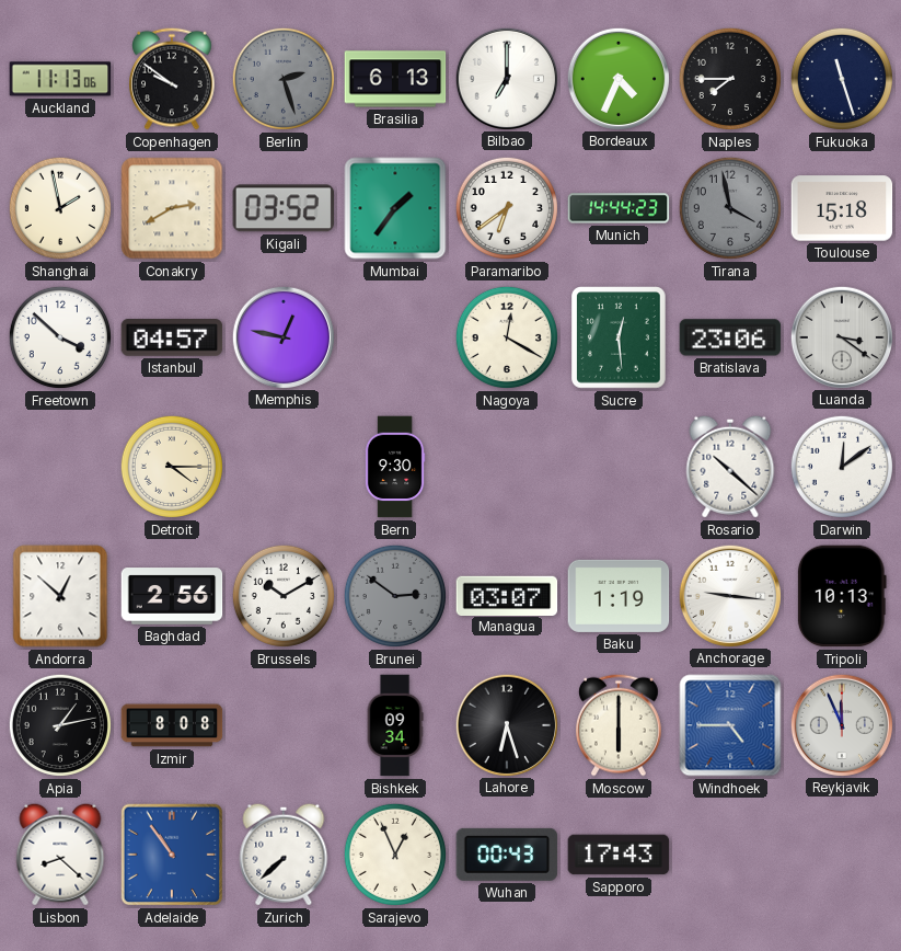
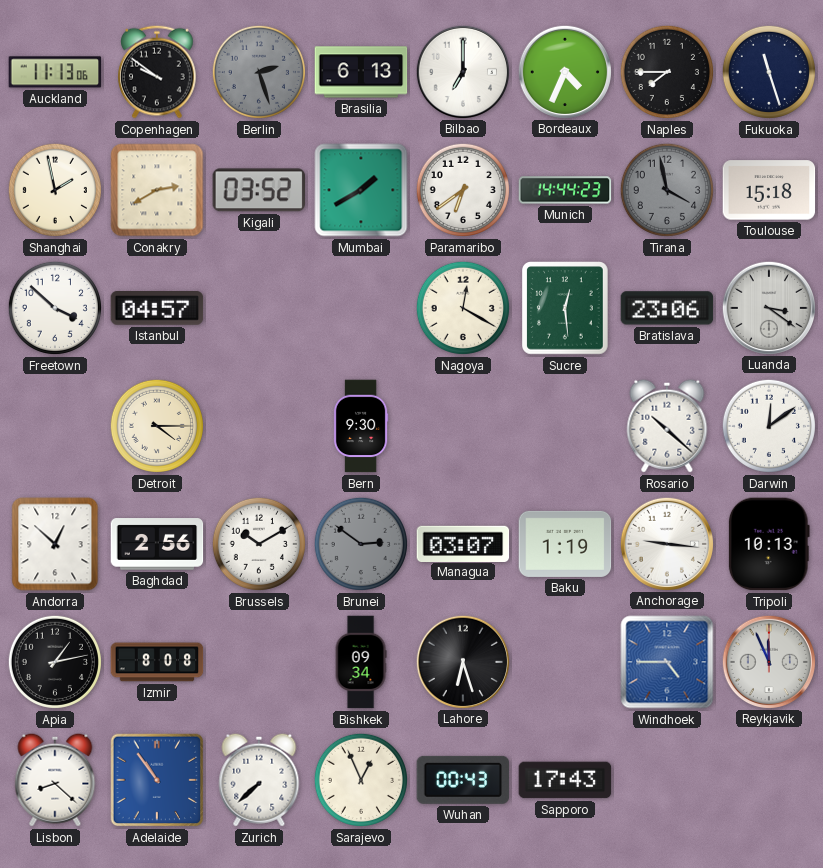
Mumbai: 1:36 -> 1:40
Memphis: 12:47 -> none
Moscow: 6:00 -> none
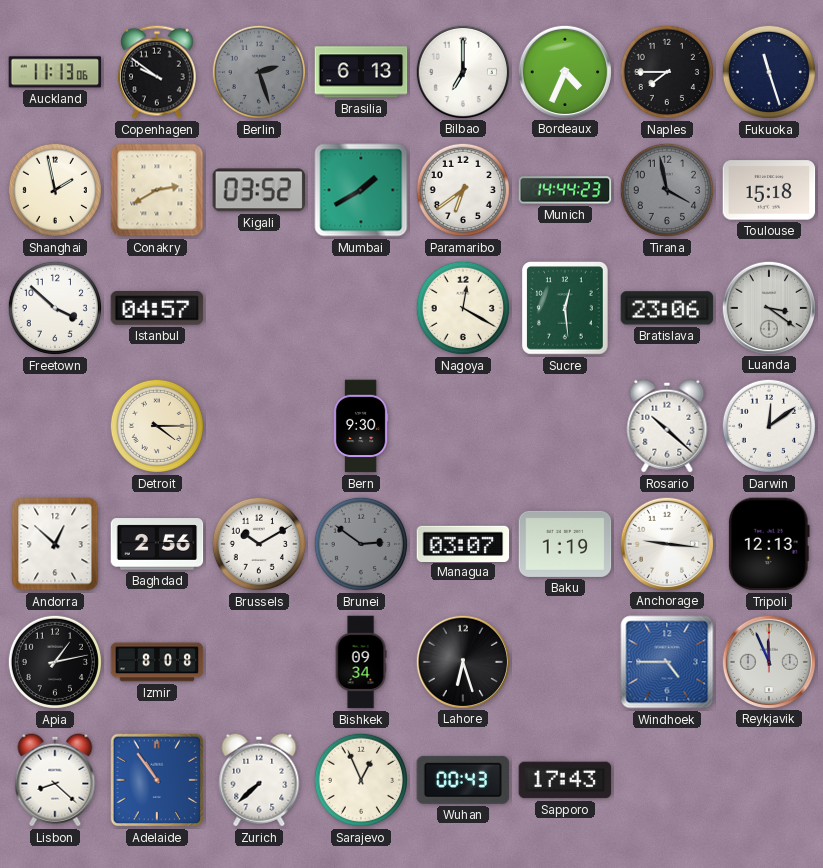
Tripoli: 10:13 -> 12:13
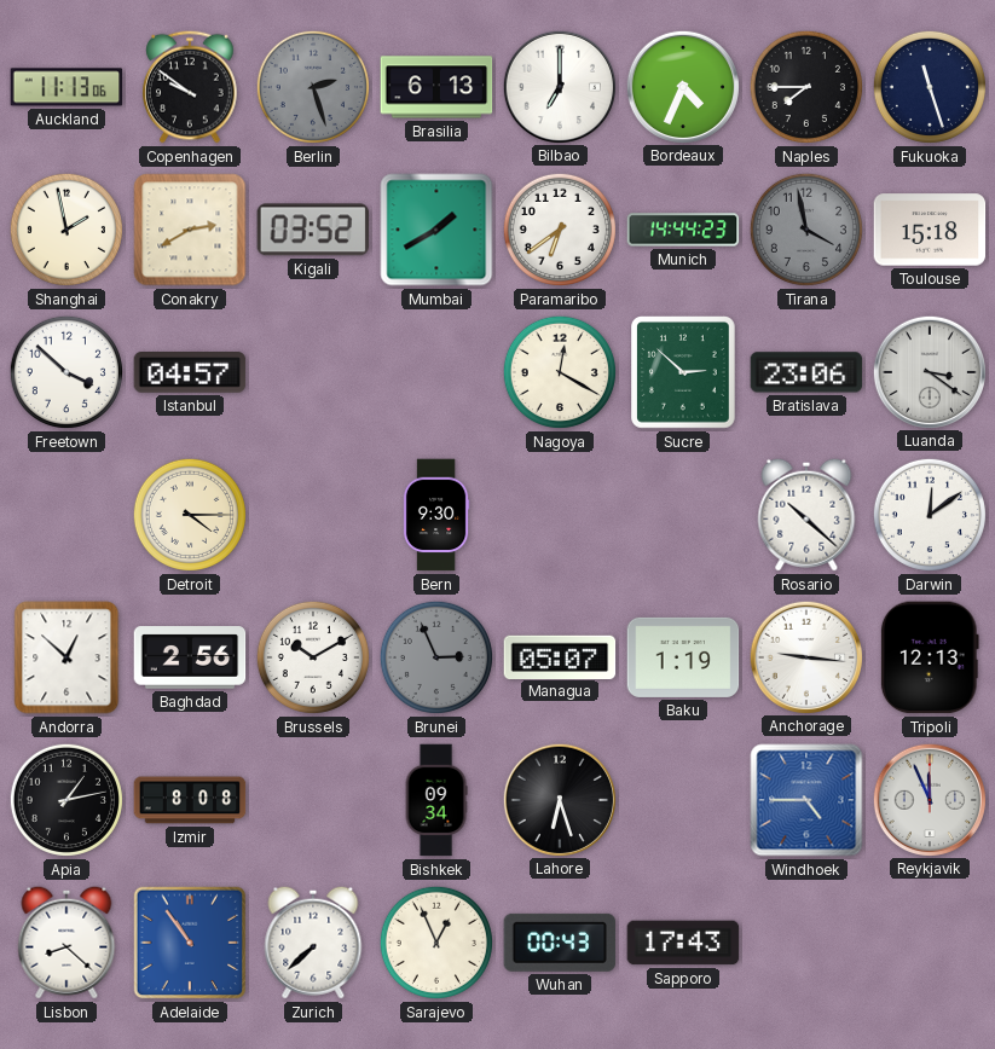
Sucre: 12:29 -> 2:52
Brunei: 2:51 -> 2:56
Managua: 03:07 -> 05:07
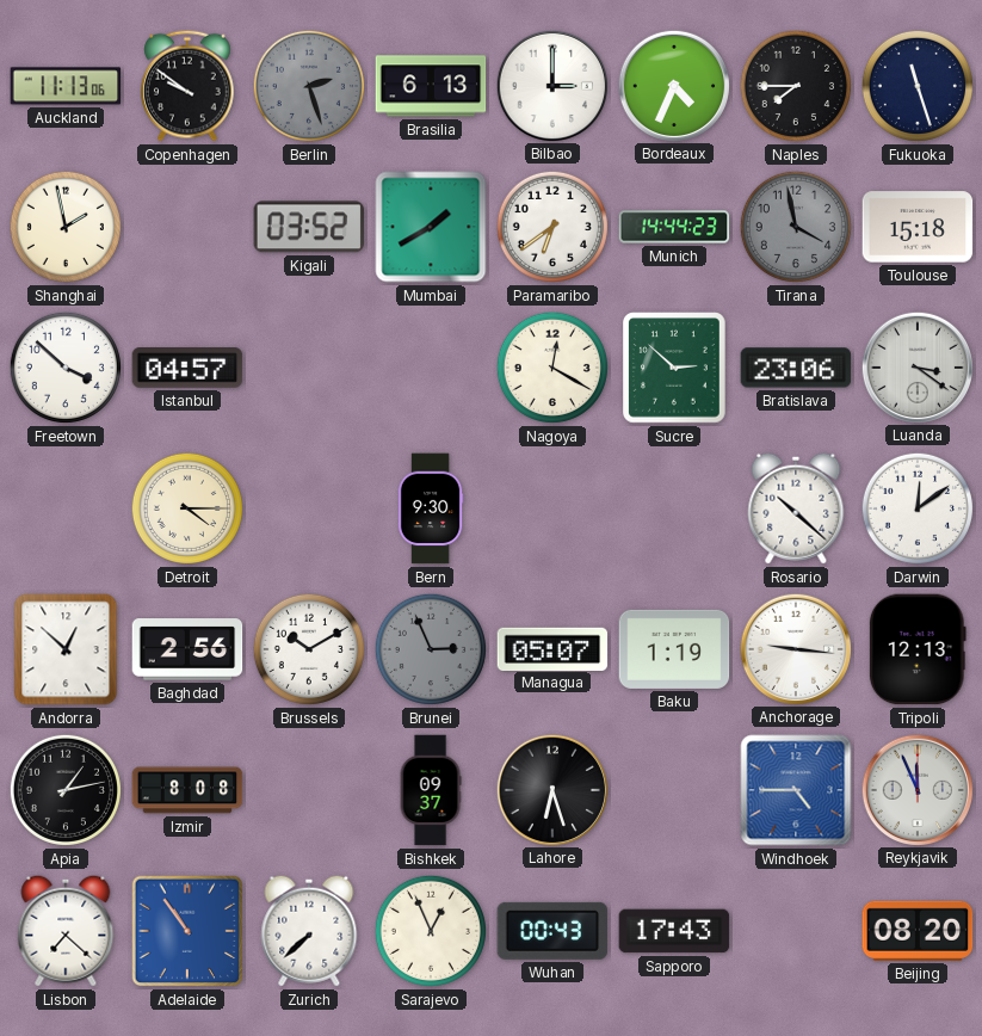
Bilbao: 7:00 -> 3:00
Conakry: 2:40 -> none
Bishkek: 09:34 -> 09:37
Lisbon: 8:22 -> 7:22
Beijing: none -> 08:20
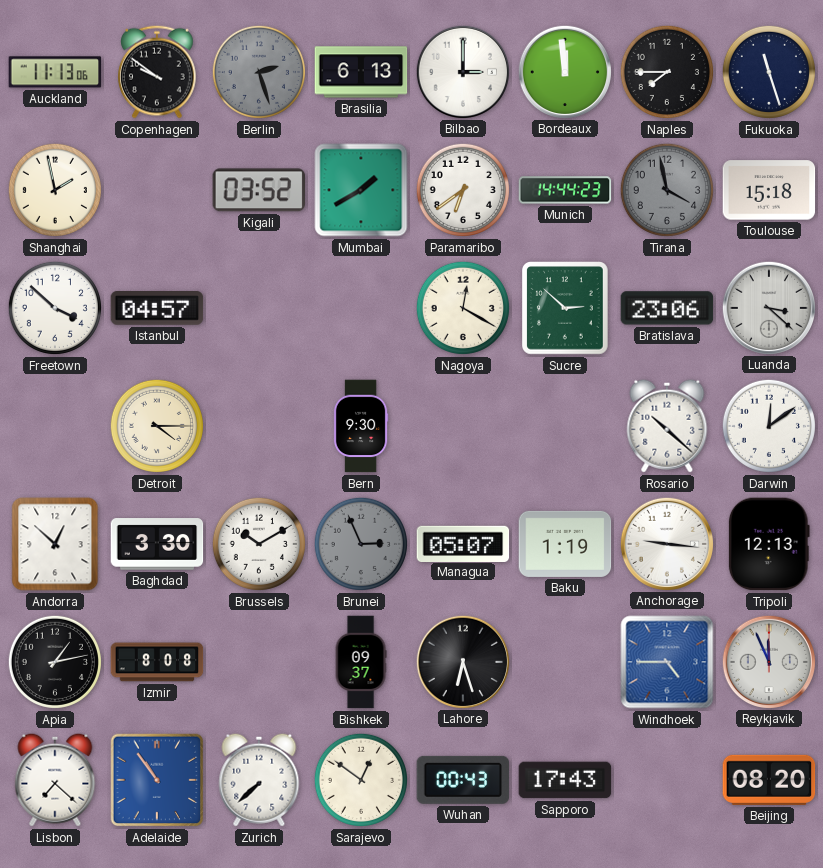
Bordeaux: 4:34 -> 11:59
Luanda: 3:21 -> 3:22
Baghdad: 2:56 -> 3:30
Sarajevo: 12:56 -> 12:51
